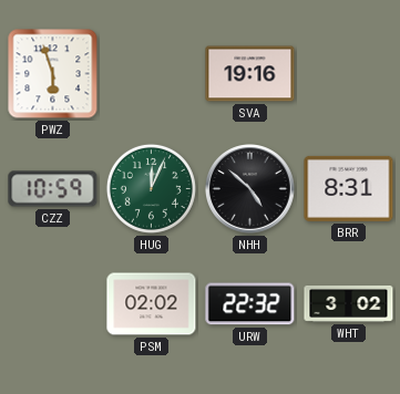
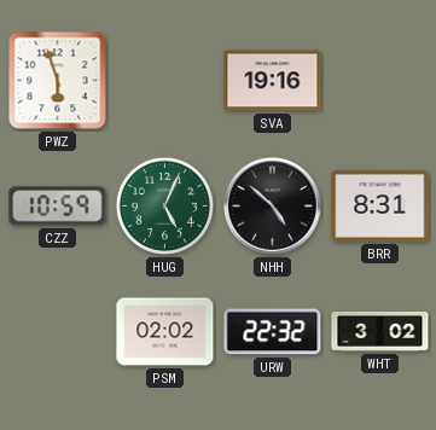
HUG: 12:04 -> 5:04
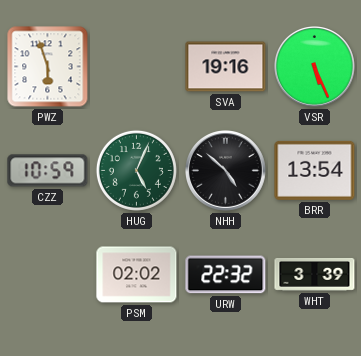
VSR: none -> 5:26
BRR: 8:31 -> 13:54
WHT: 3:02 -> 3:39
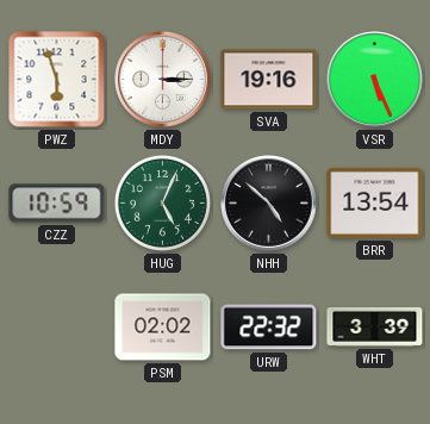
MDY: none -> 3:15
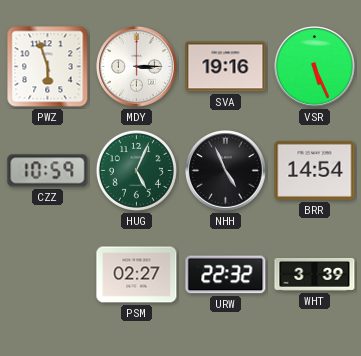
NHH: 4:52 -> 4:56
BRR: 13:54 -> 14:54
PSM: 02:02 -> 02:27
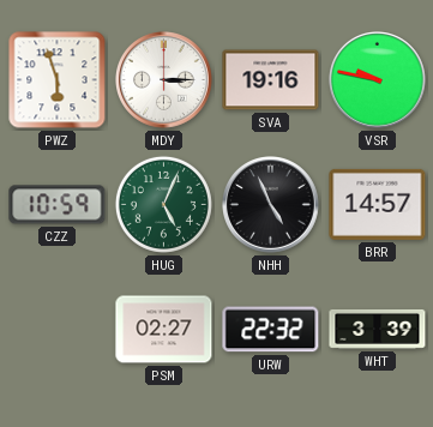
VSR: 5:26 -> 9:47
BRR: 14:54 -> 14:57
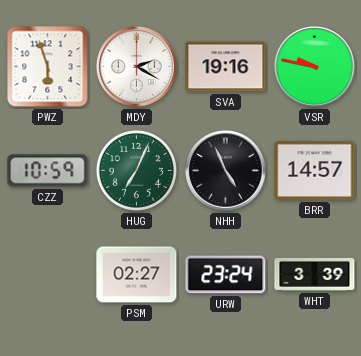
MDY: 3:15 -> 2:20
HUG: 5:04 -> 7:04
URW: 22:32 -> 23:24
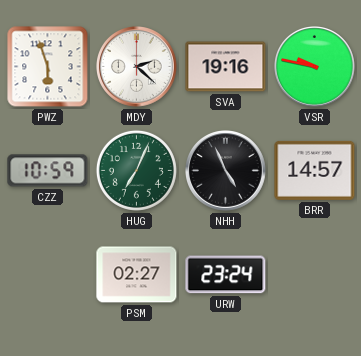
MDY: 2:20 -> 2:22
WHT: 3:39 -> none
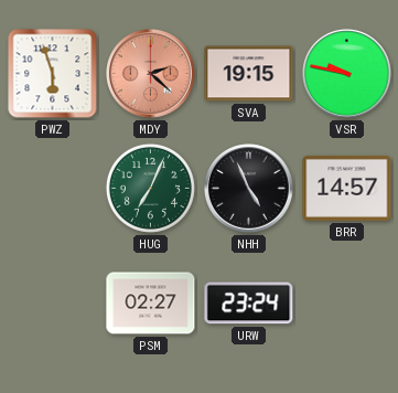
MDY dial: white -> salmon
SVA: 19:16 -> 19:15
CZZ: 10:59 -> none
